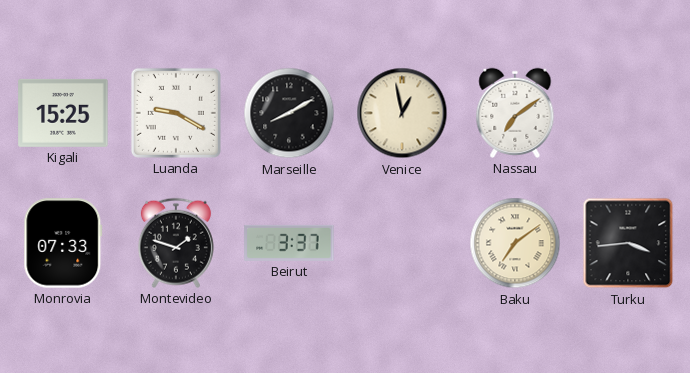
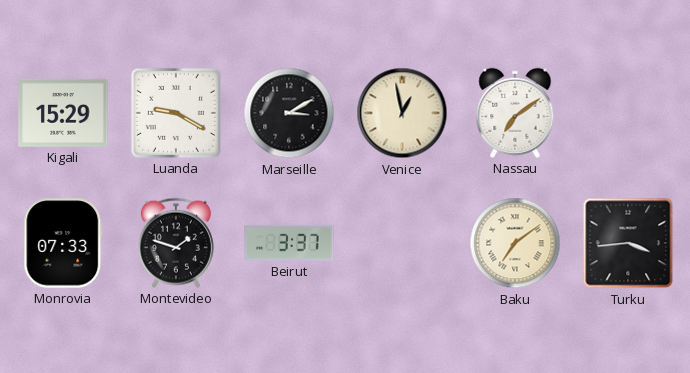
Kigali: 15:25 -> 15:29
Marseille: 8:10 -> 3:10
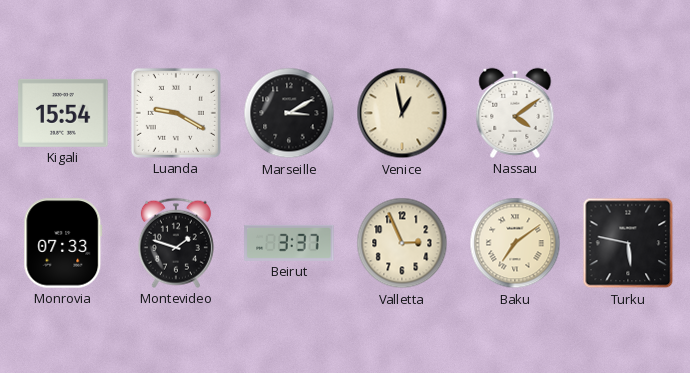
Kigali: 15:29 -> 15:54
Nassau: 7:09 -> 4:09
Valletta: none -> 2:56
Turku: 3:44 -> 5:47
